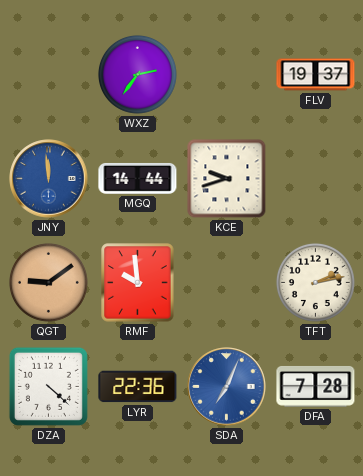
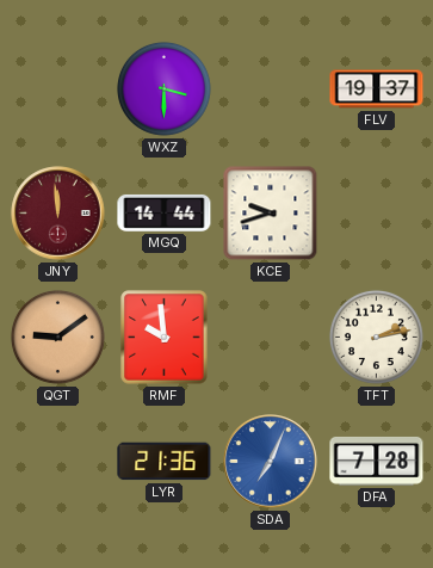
WXZ: 2:36 -> 3:30
JNY dial: blue -> burgundy
DZA: 4:22 -> none
LYR: 22:36 -> 21:36
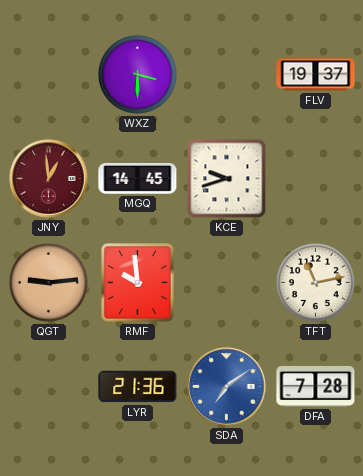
JNY: 11:59 -> 12:59
MGQ: 14:44 -> 14:45
QGT: 9:09 -> 9:14
TFT: 2:13 -> 11:13
SDA: 7:04 -> 7:09
